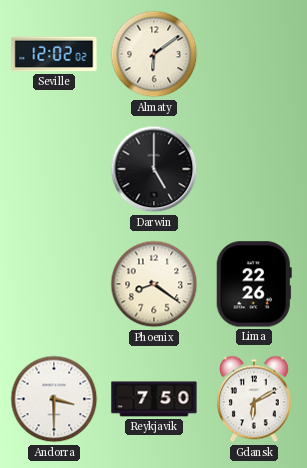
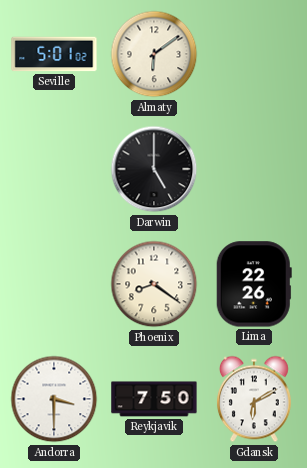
Seville: 12:02 -> 5:01
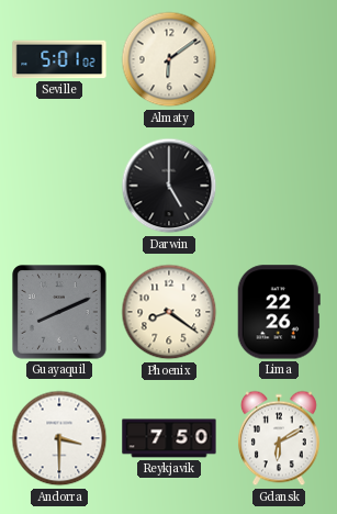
Guayaquil: none -> 8:11
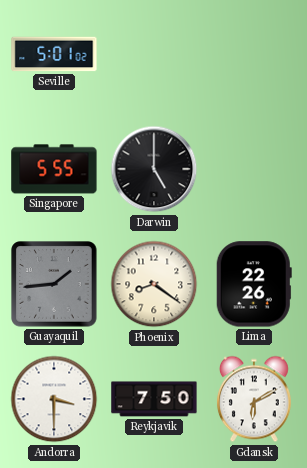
Almaty: 6:09 -> none
Singapore: none -> 5:55
Guayaquil: 8:11 -> 1:44
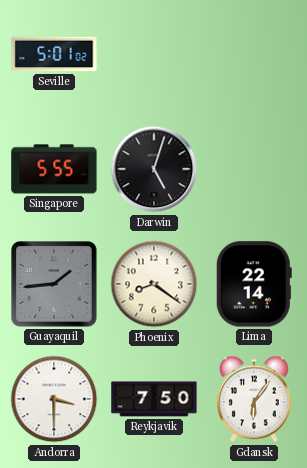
Darwin: 5:00 -> 5:03
Lima: 22:26 -> 22:14
Gdansk: 6:10 -> 6:06
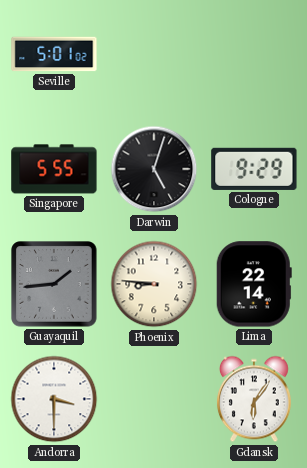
Cologne: none -> 9:29
Phoenix: 8:21 -> 8:46
Reykjavik: 7:50 -> none
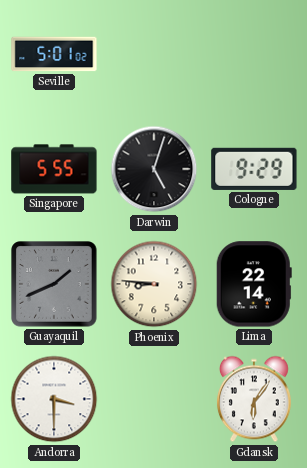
Guayaquil: 1:44 -> 1:41
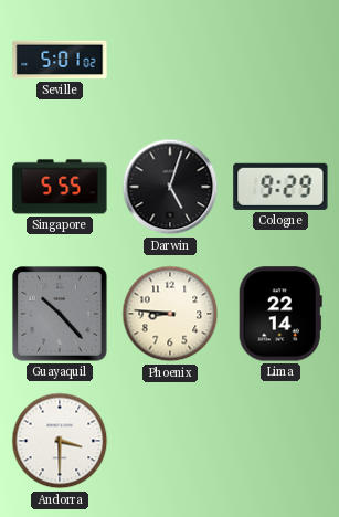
Guayaquil: 1:41 -> 10:23
Gdansk: 6:06 -> none
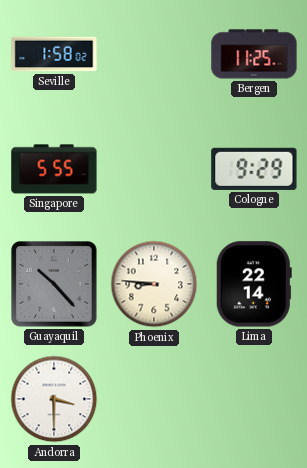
Seville: 5:01 -> 1:58
Bergen: none -> 11:25
Darwin: 5:03 -> none
